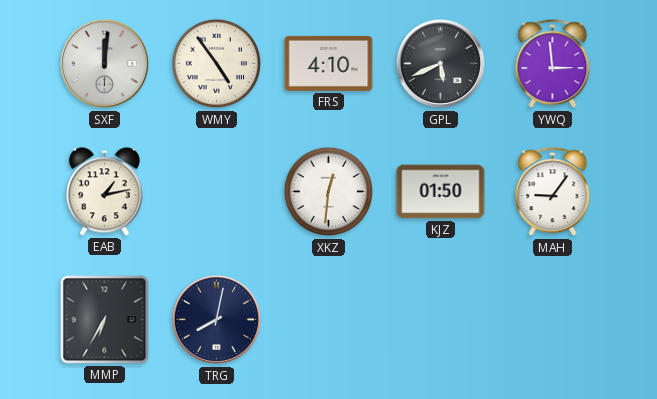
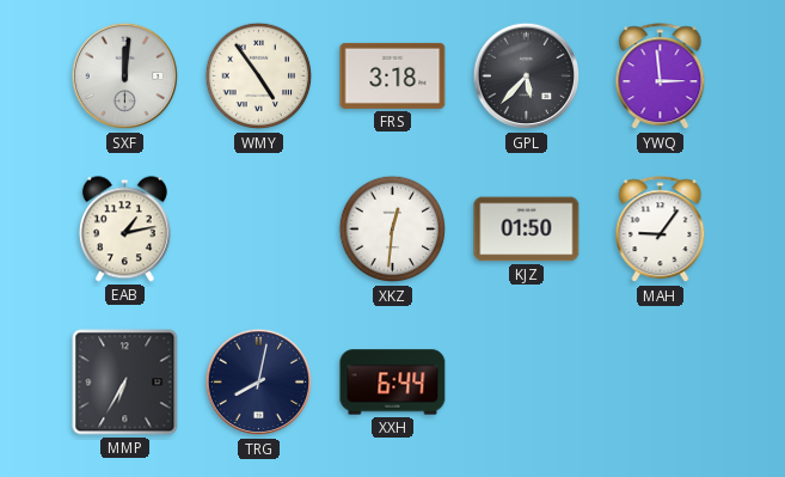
FRS: 4:10 -> 3:18
GPL: 5:41 -> 5:37
XXH: none -> 6:44
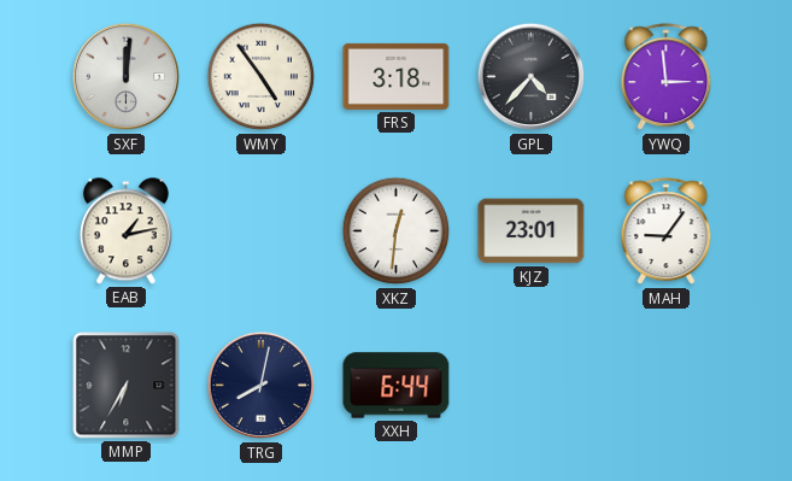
GPL: 5:37 -> 4:37
KJZ: 01:50 -> 23:01
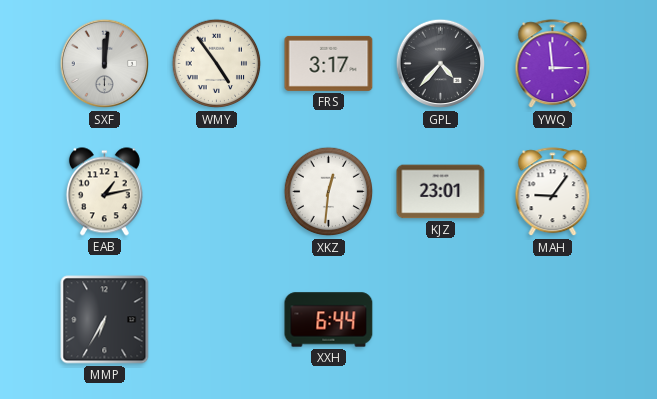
FRS: 3:18 -> 3:17
TRG: 8:02 -> none
